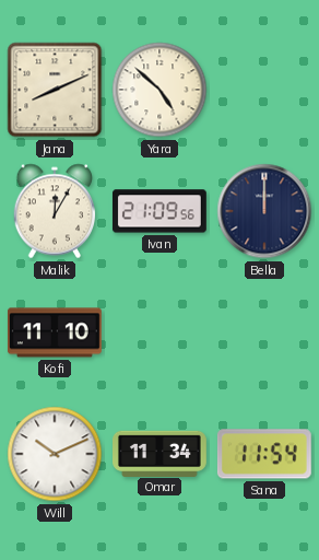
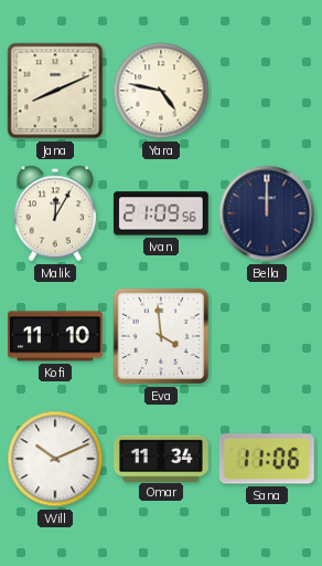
Yara: 4:52 -> 4:47
Eva: none -> 3:59
Sana: 11:54 -> 11:06
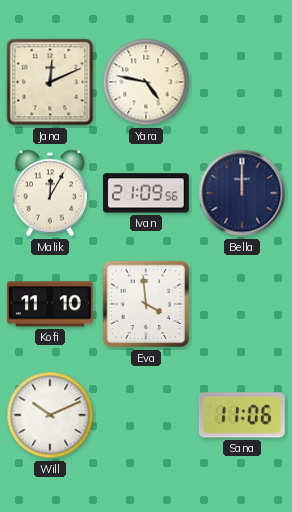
Jana: 8:11 -> 12:11
Omar: 11:34 -> none
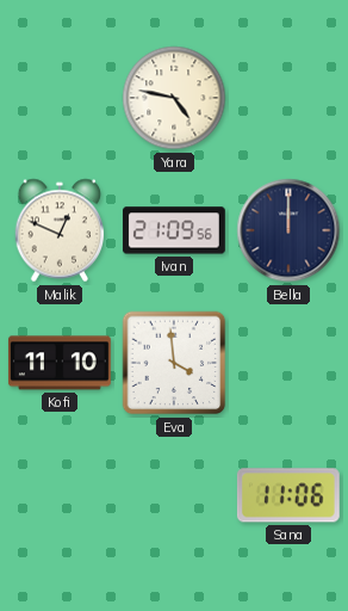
Jana: 12:11 -> none
Malik: 12:05 -> 12:49
Will: 10:11 -> none
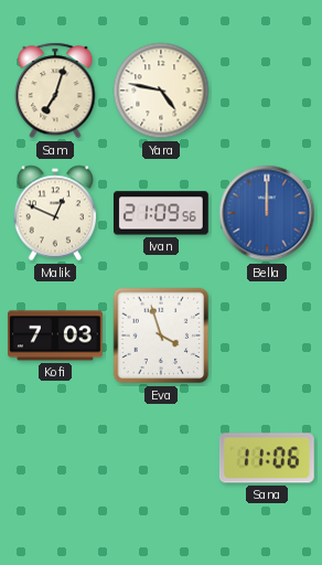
Sam: none -> 7:03
Bella dial: navy -> blue
Kofi: 11:10 -> 7:03
Eva: 3:59 -> 3:57
